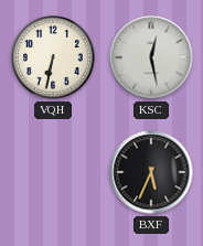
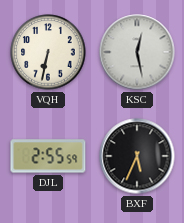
DJL: none -> 2:55
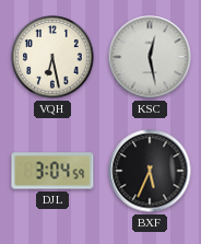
VQH: 6:32 -> 6:28
DJL: 2:55 -> 3:04
